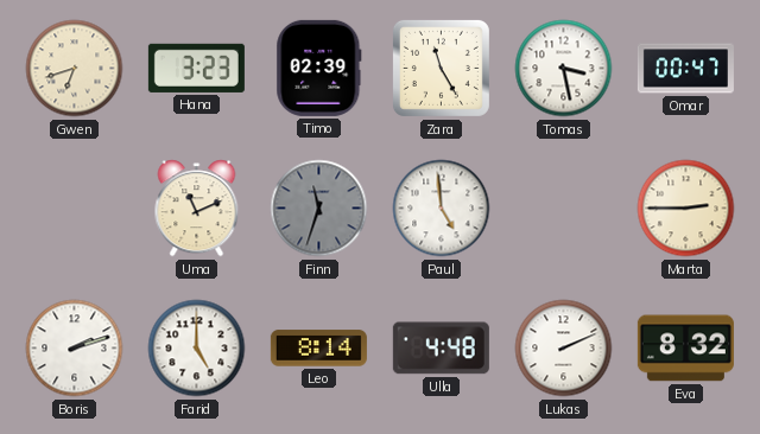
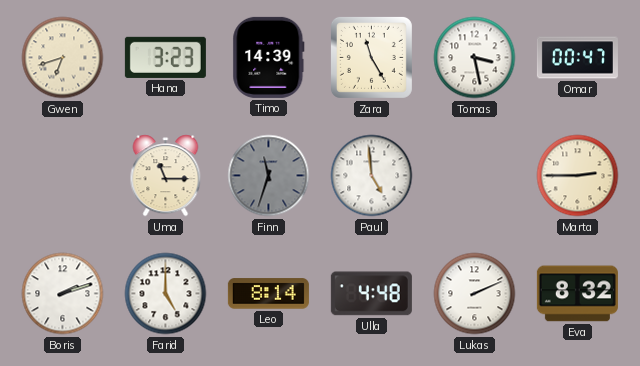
Timo: 02:39 -> 14:39
Uma: 11:11 -> 11:15
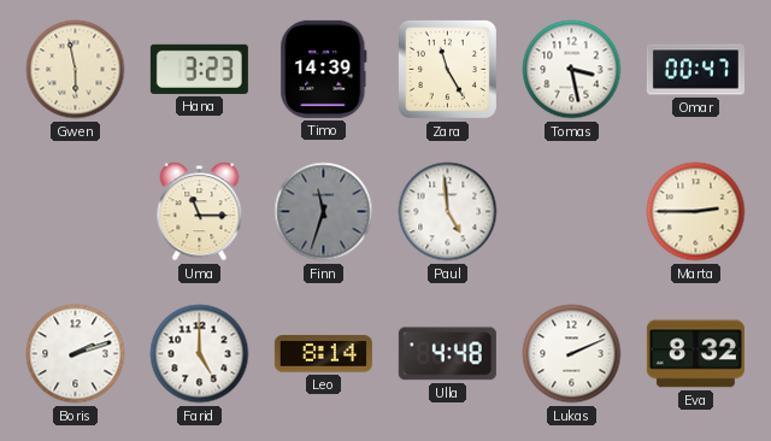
Gwen: 6:42 -> 5:58
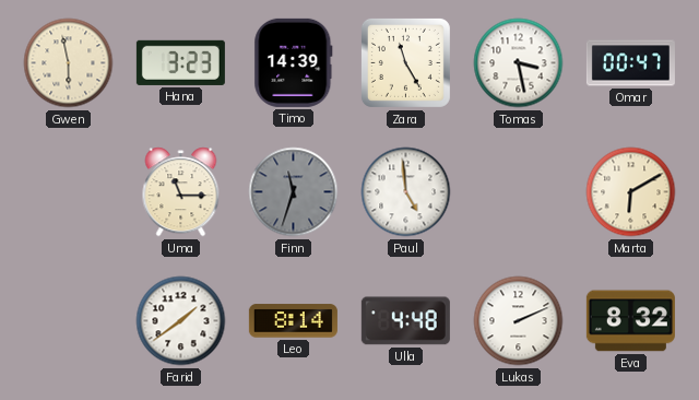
Marta: 2:45 -> 6:10
Boris: 2:12 -> none
Farid: 5:00 -> 1:39
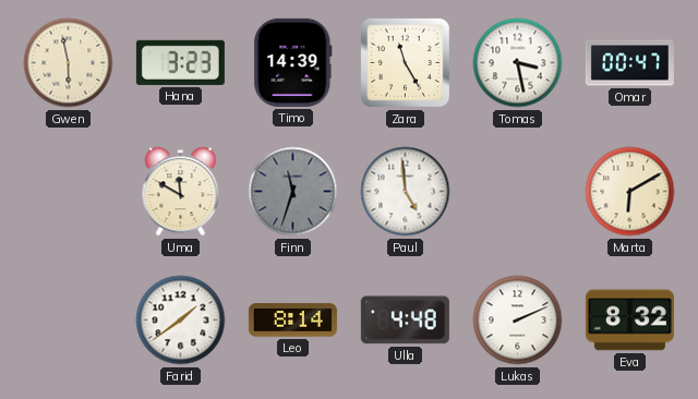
Uma: 11:15 -> 11:50
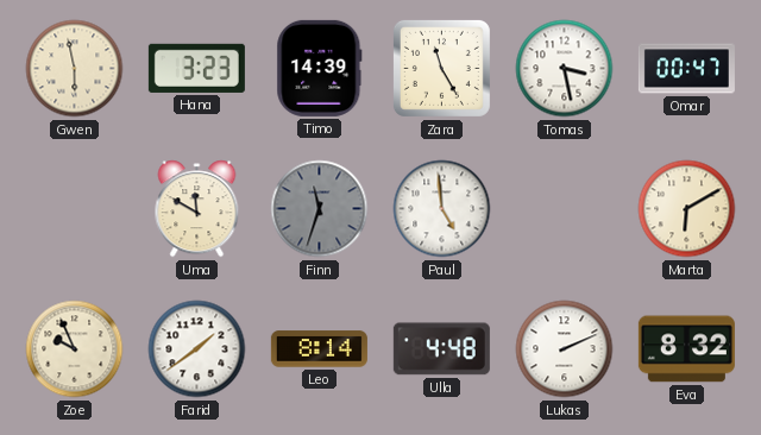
Zoe: none -> 9:56
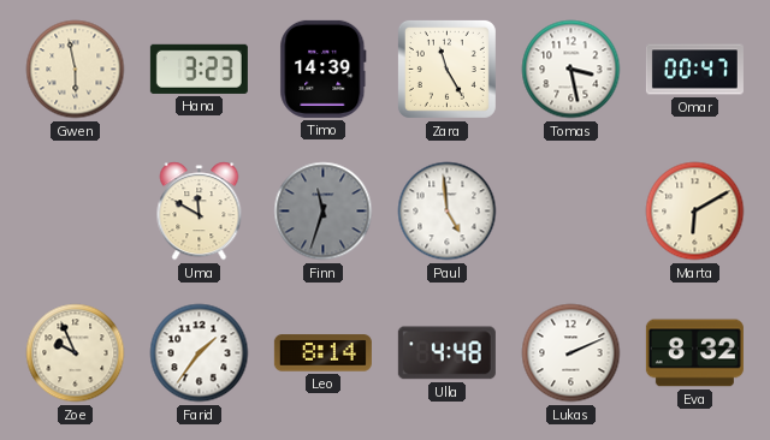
Farid: 1:39 -> 1:36
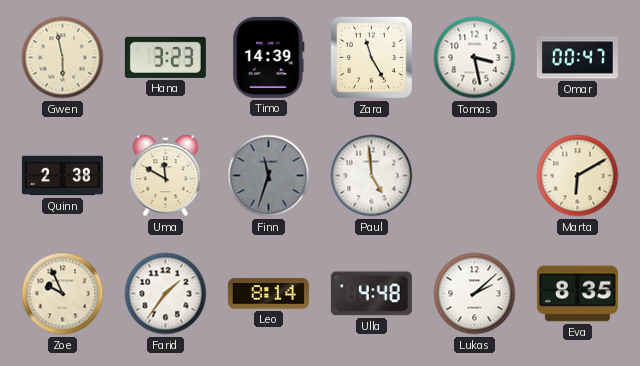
Quinn: none -> 2:38
Lukas: 2:11 -> 2:08
Eva: 8:32 -> 8:35
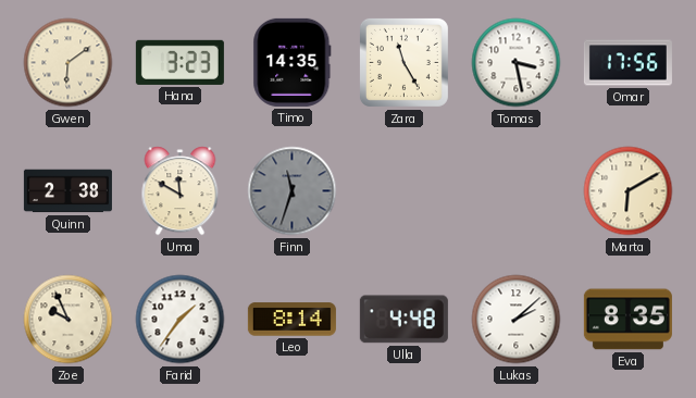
Gwen: 5:58 -> 6:09
Timo: 14:39 -> 14:35
Omar: 00:47 -> 17:56
Paul: 4:59 -> none
